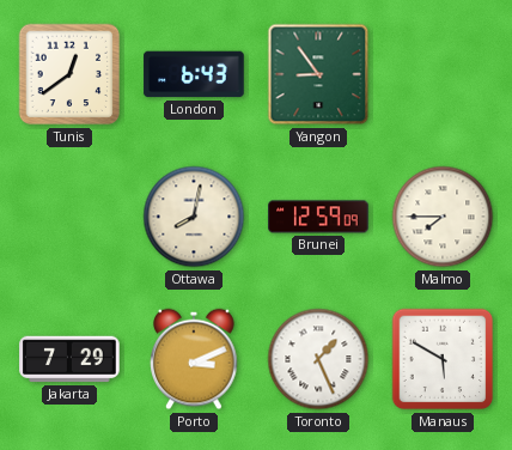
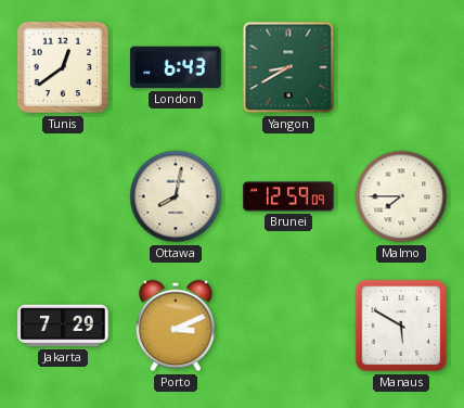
Yangon: 8:54 -> 8:40
Toronto: 1:26 -> none
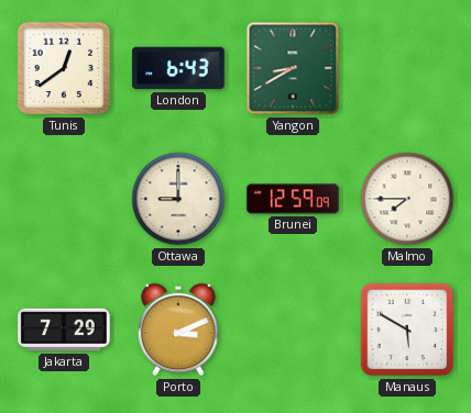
Ottawa: 8:02 -> 9:00
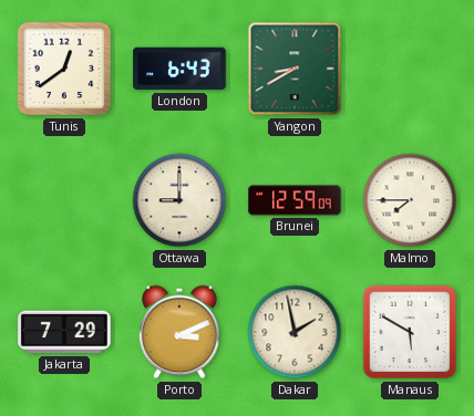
Dakar: none -> 1:58
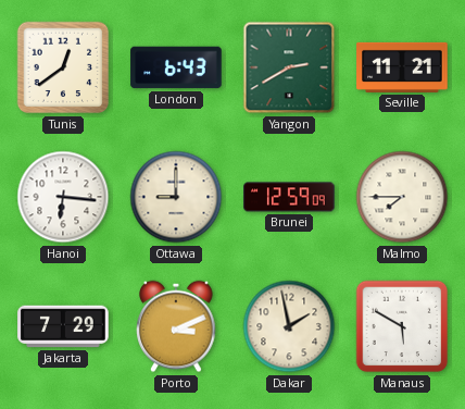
Yangon: 8:40 -> 2:40
Seville: none -> 11:21
Hanoi: none -> 6:16
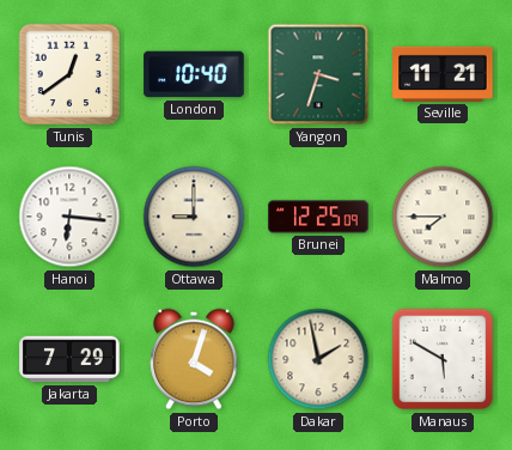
London: 6:43 -> 10:40
Yangon: 2:40 -> 3:33
Brunei: 12:59 -> 12:25
Porto: 3:11 -> 4:03
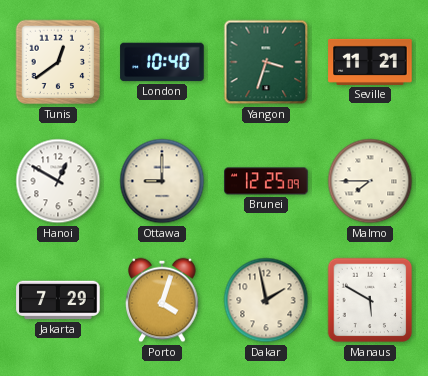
Hanoi: 6:16 -> 12:50
